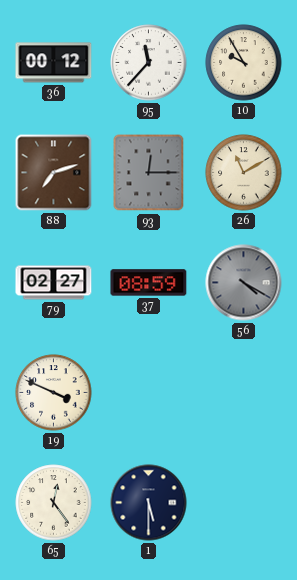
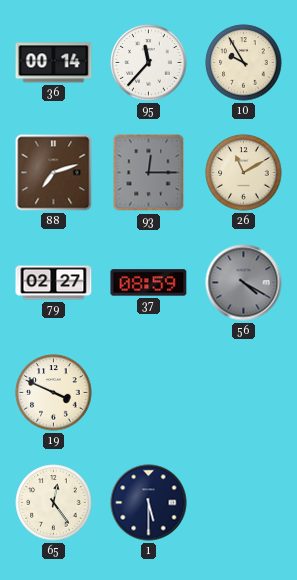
36: 00:12 -> 00:14
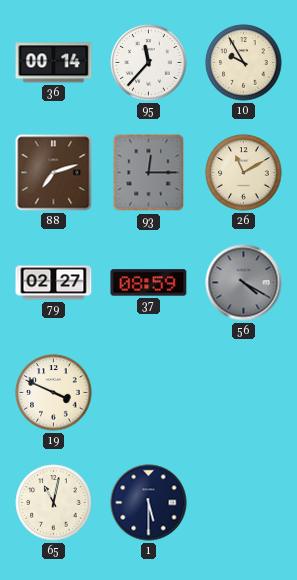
65: 12:24 -> 11:02
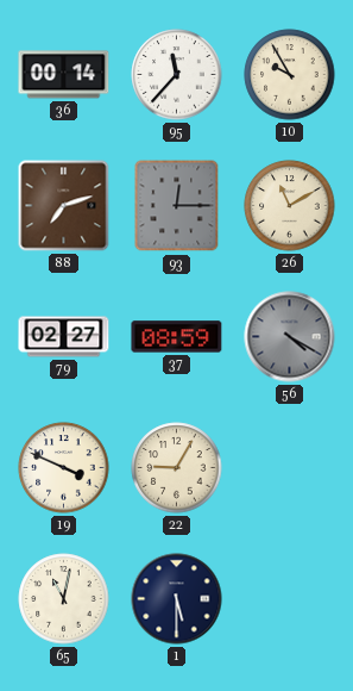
22: none -> 9:05
